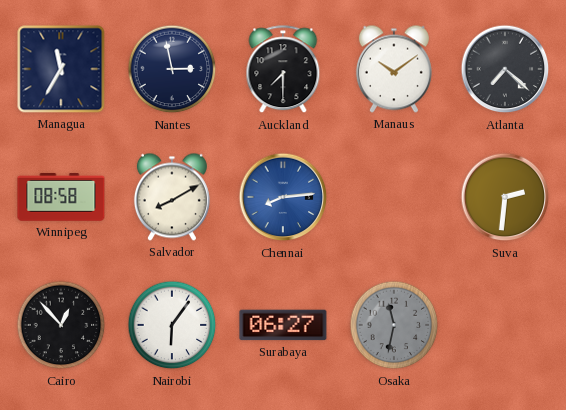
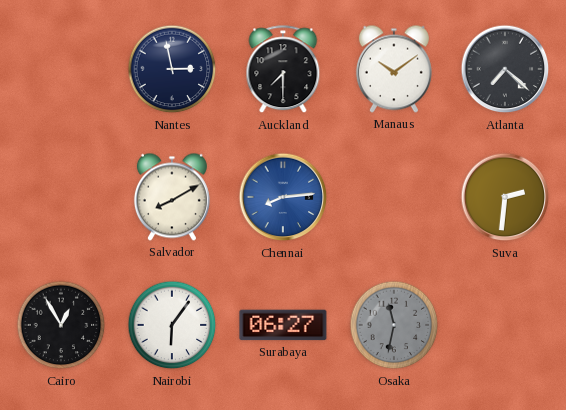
Managua: 11:35 -> none
Winnipeg: 08:58 -> none
Cairo: 12:53 -> 12:55
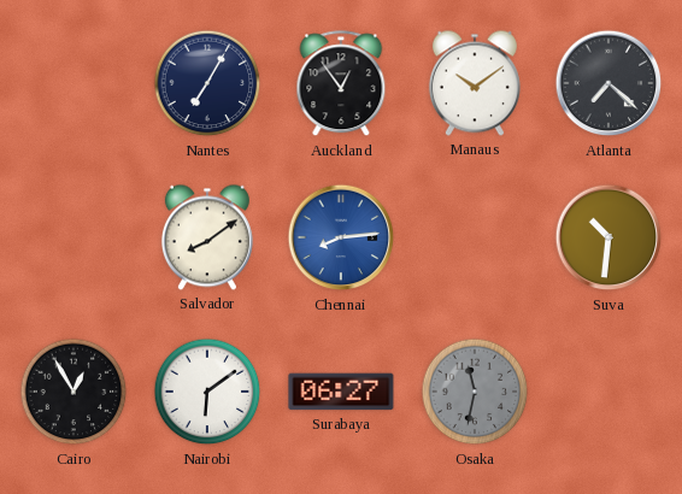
Nantes: 2:58 -> 7:05
Auckland: 7:30 -> 12:54
Salvador: 8:10 -> 8:09
Suva: 2:31 -> 10:31
Nairobi: 6:06 -> 6:09
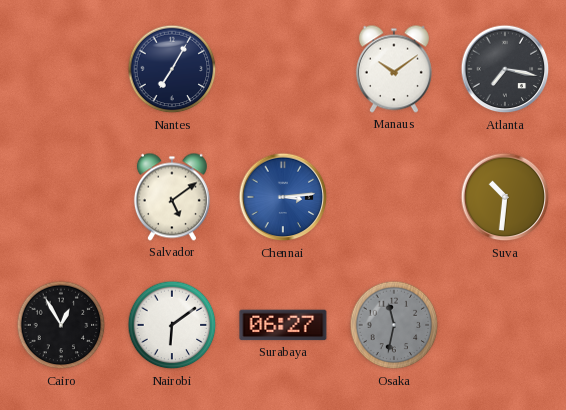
Auckland: 12:54 -> none
Atlanta: 7:22 -> 7:17
Salvador: 8:09 -> 5:09
Chennai: 8:14 -> 3:14
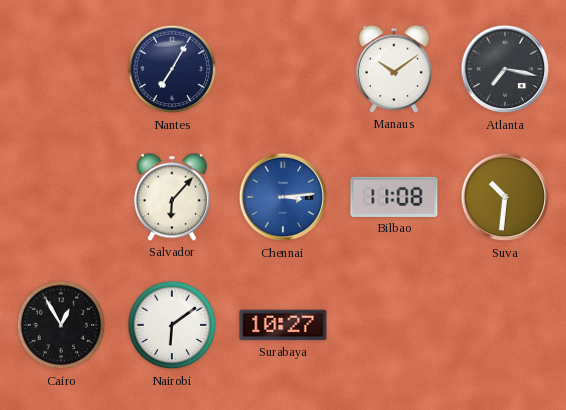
Salvador: 5:09 -> 6:07
Bilbao: none -> 11:08
Surabaya: 06:27 -> 10:27
Osaka: 11:32 -> none
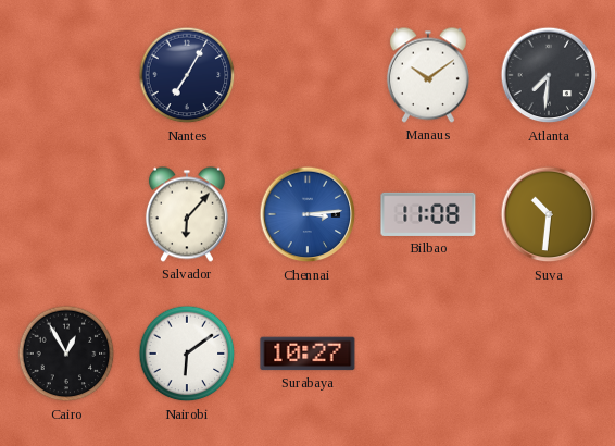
Atlanta: 7:17 -> 7:31
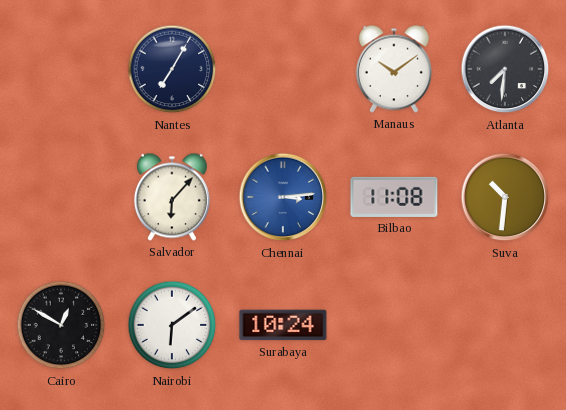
Cairo: 12:55 -> 12:50
Surabaya: 10:27 -> 10:24
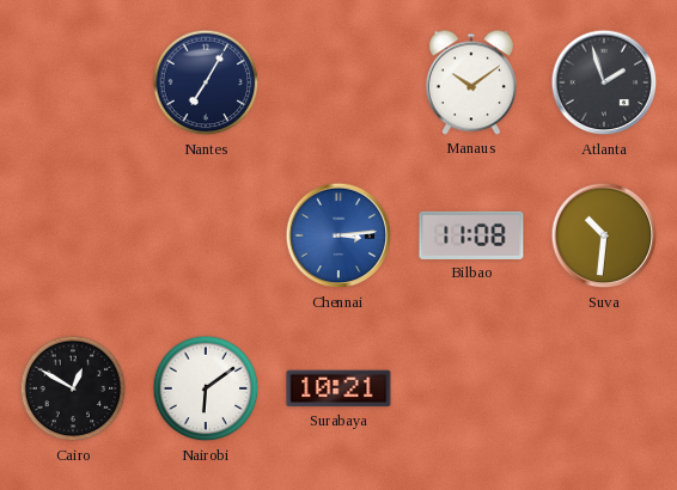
Atlanta: 7:31 -> 1:57
Salvador: 6:07 -> none
Surabaya: 10:24 -> 10:21
